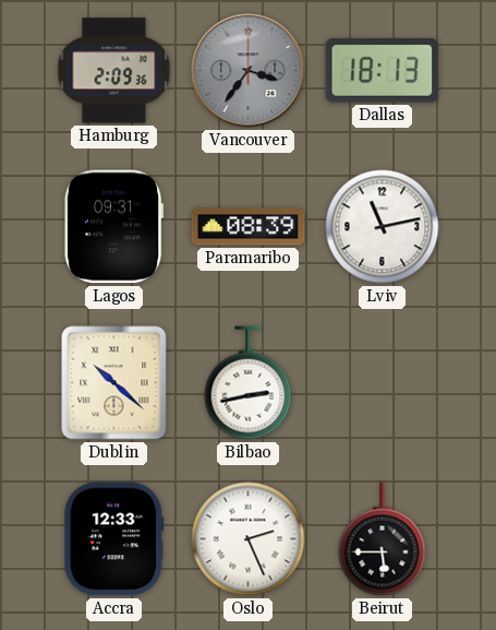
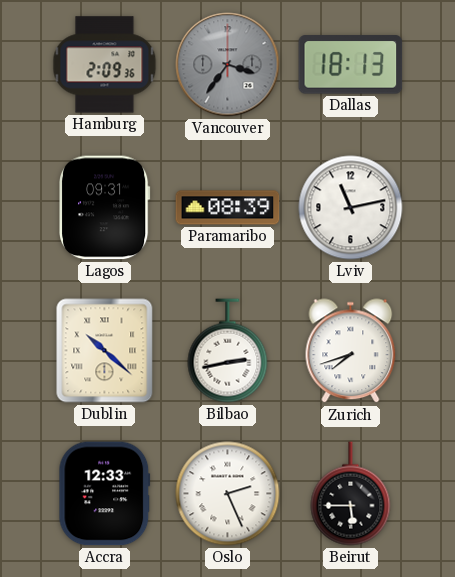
Zurich: none -> 7:42
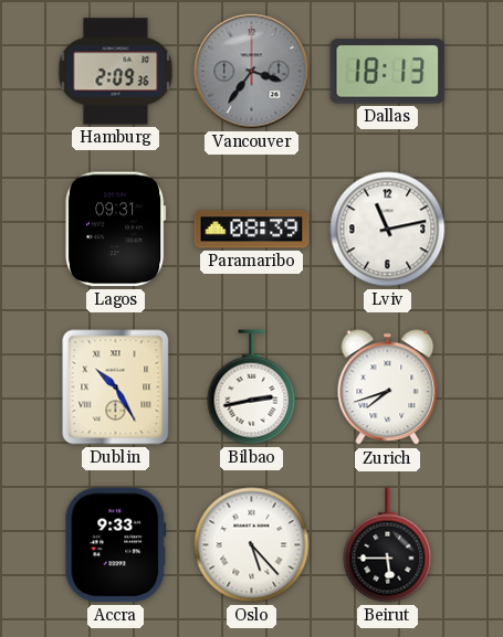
Dublin: 10:22 -> 10:25
Accra: 12:33 -> 9:33
Oslo: 2:26 -> 5:23
